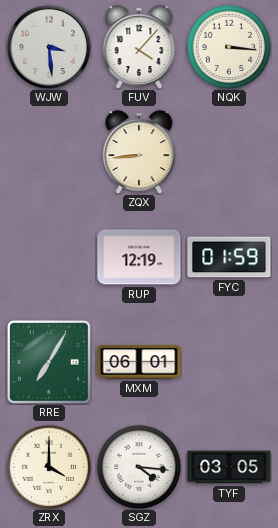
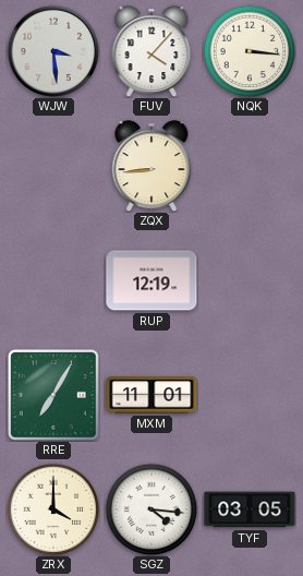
FYC: 01:59 -> none
MXM: 06:01 -> 11:01
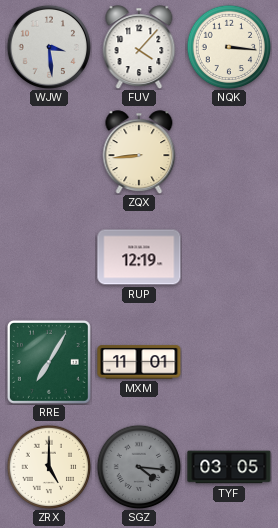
ZRX: 4:00 -> 5:00
SGZ dial: white -> grey
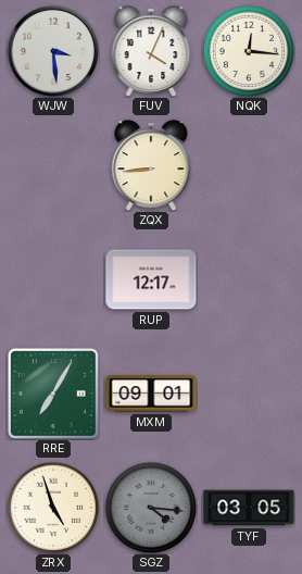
FUV: 4:07 -> 4:04
NQK: 3:16 -> 12:16
RUP: 12:19 -> 12:17
MXM: 11:01 -> 09:01
ZRX: 5:00 -> 4:57
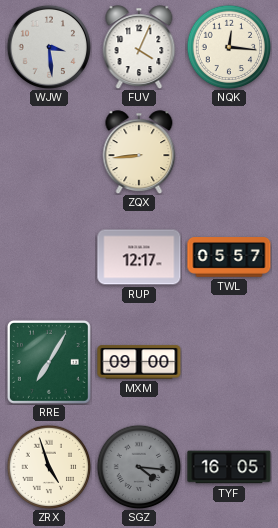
TWL: none -> 05:57
MXM: 09:01 -> 09:00
TYF: 03:05 -> 16:05
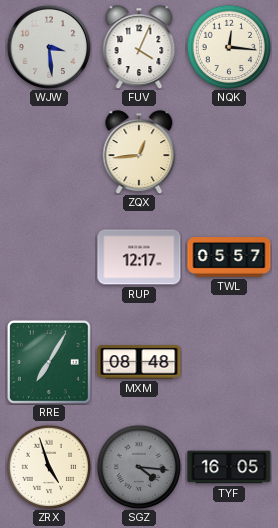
ZQX: 8:44 -> 12:44
MXM: 09:00 -> 08:48
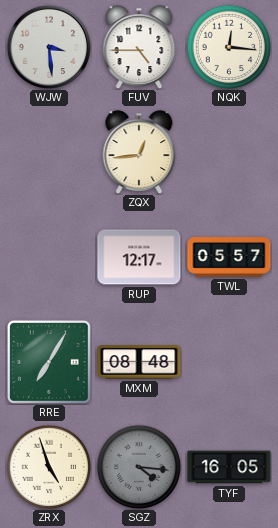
FUV: 4:04 -> 4:45
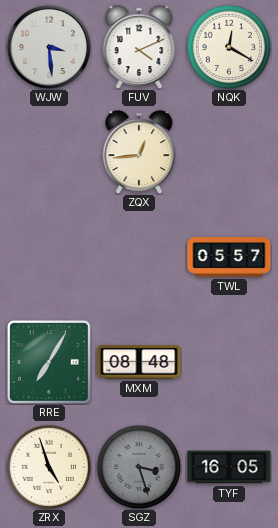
FUV: 4:45 -> 4:11
NQK: 12:16 -> 12:20
RUP: 12:17 -> none
SGZ: 4:16 -> 3:27
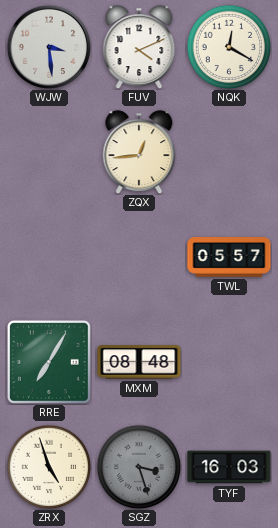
TYF: 16:05 -> 16:03
